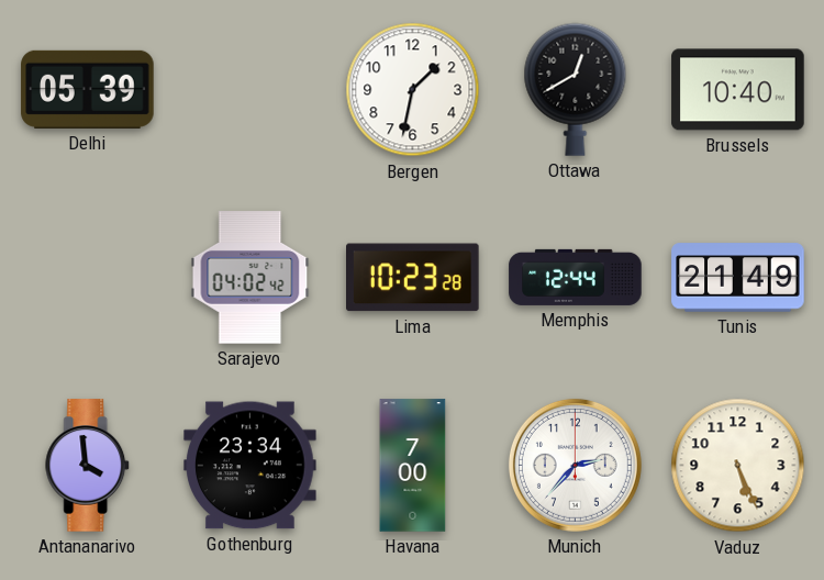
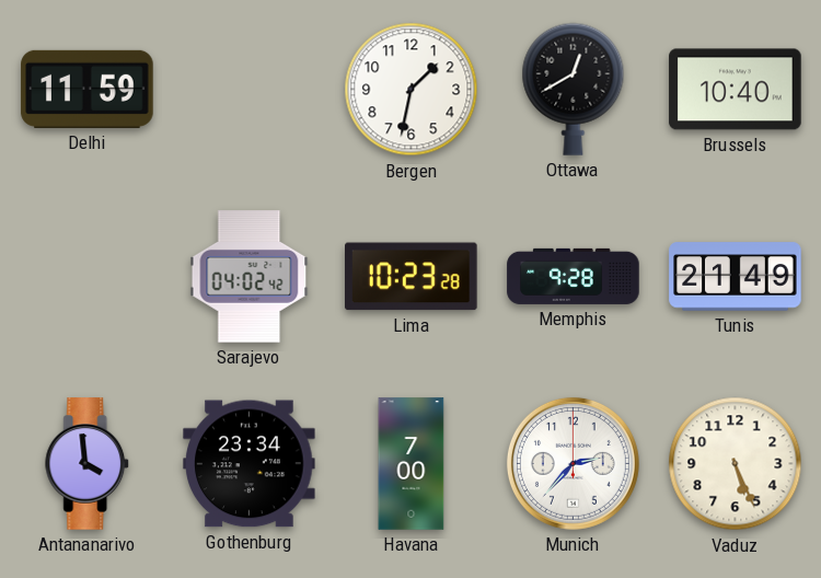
Delhi: 05:39 -> 11:59
Memphis: 12:44 -> 9:28
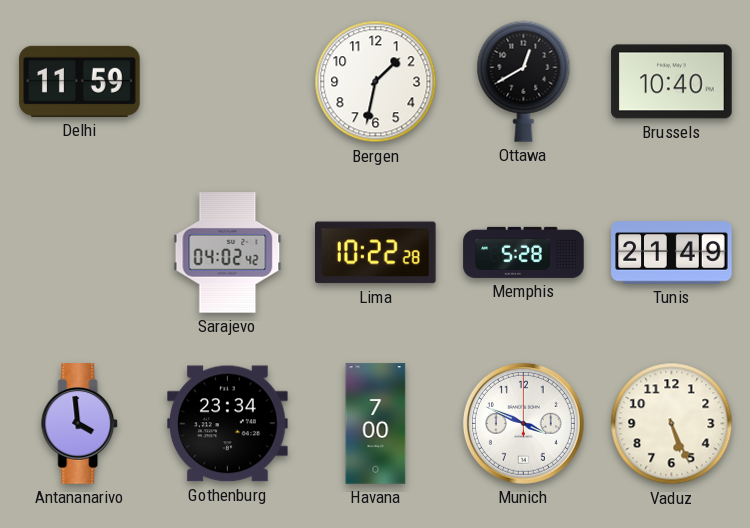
Lima: 10:23 -> 10:22
Memphis: 9:28 -> 5:28
Munich: 2:37 -> 3:49
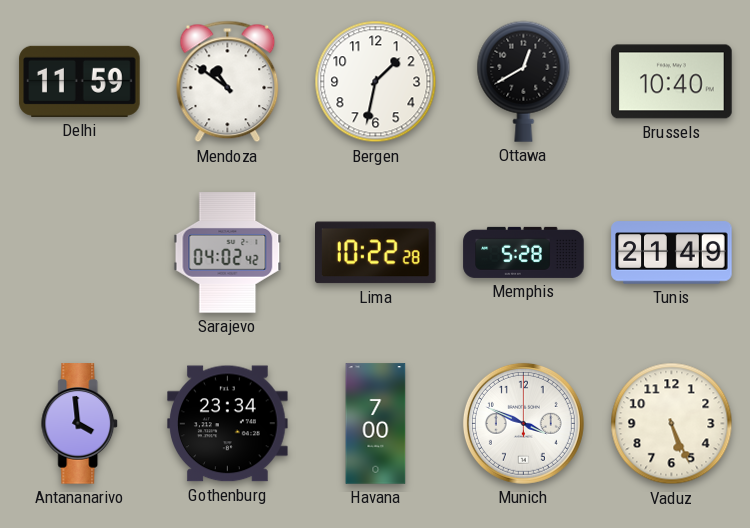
Mendoza: none -> 10:51
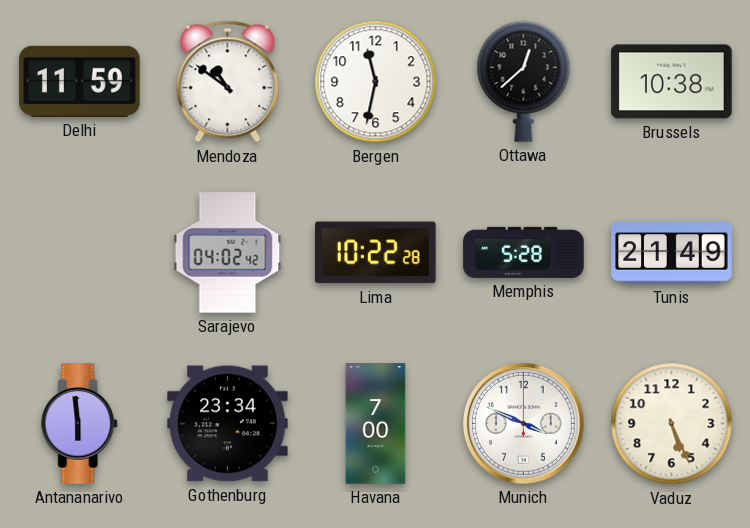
Bergen: 1:32 -> 11:32
Ottawa: 12:40 -> 12:38
Brussels: 10:40 -> 10:38
Antananarivo: 3:59 -> 5:59
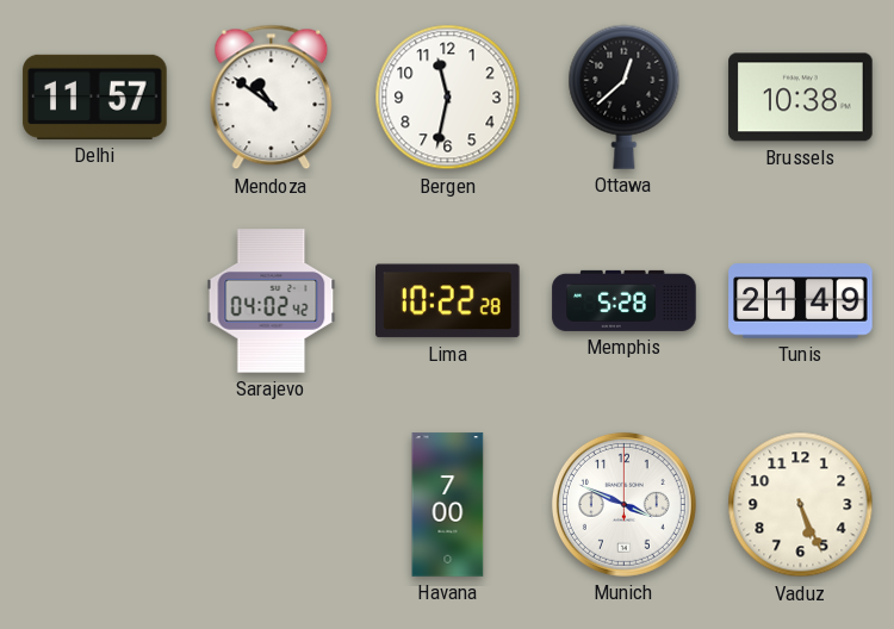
Delhi: 11:59 -> 11:57
Antananarivo: 5:59 -> none
Gothenburg: 23:34 -> none
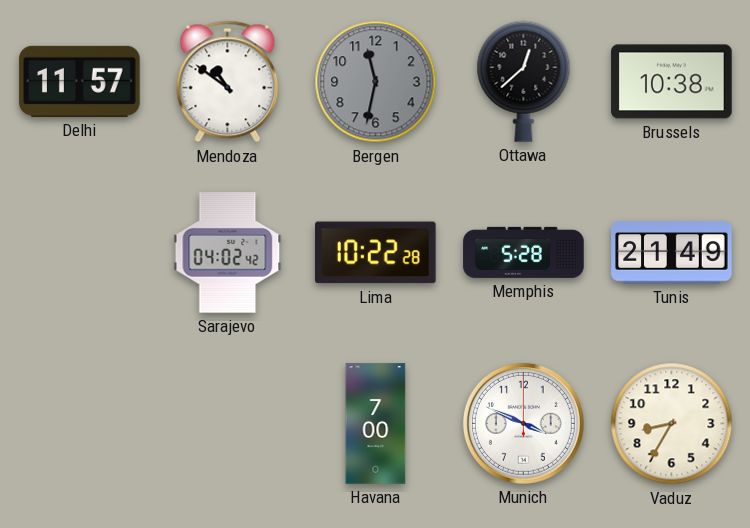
Bergen dial: white -> grey
Vaduz: 5:26 -> 8:35
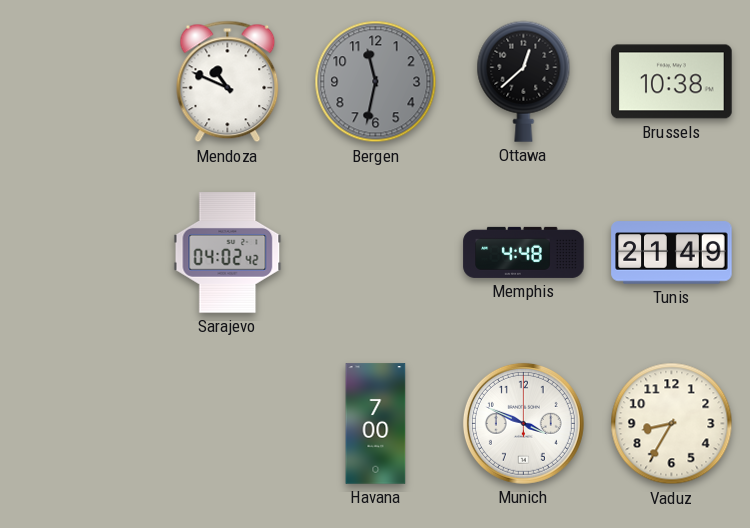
Delhi: 11:57 -> none
Mendoza: 10:51 -> 10:49
Lima: 10:22 -> none
Memphis: 5:28 -> 4:48
